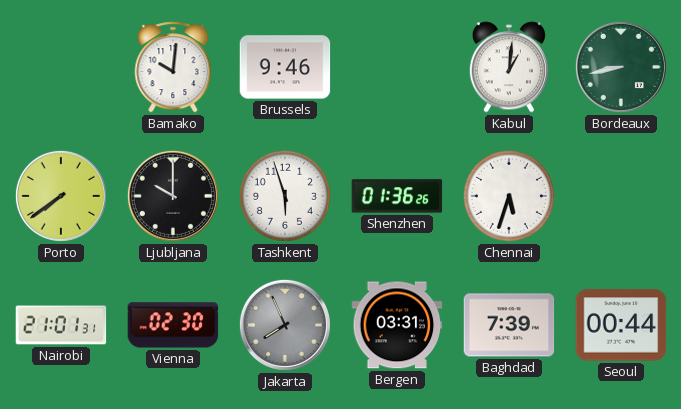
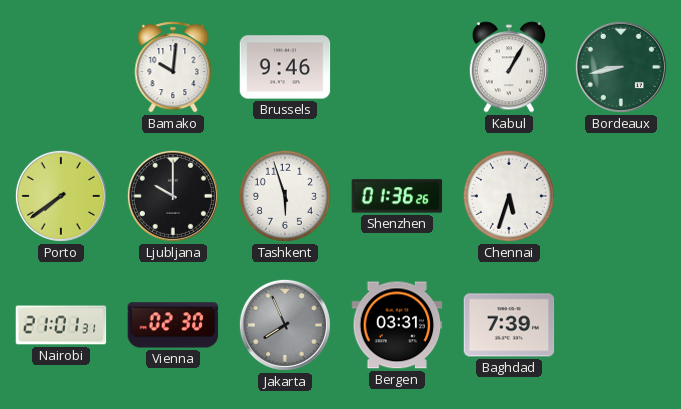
Kabul: 1:01 -> 1:05
Seoul: 00:44 -> none
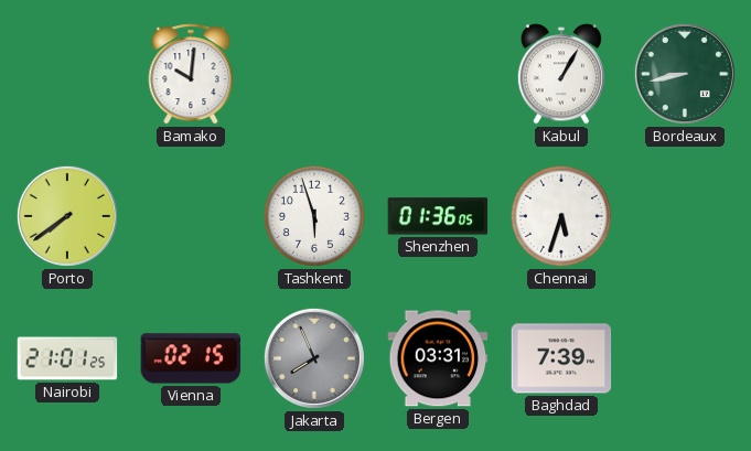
Brussels: 9:46 -> none
Ljubljana: 10:00 -> none
Shenzhen: 01:36:26 -> 01:36:05
Nairobi: 21:01:31 -> 21:01:25
Vienna: 02:30 -> 02:15
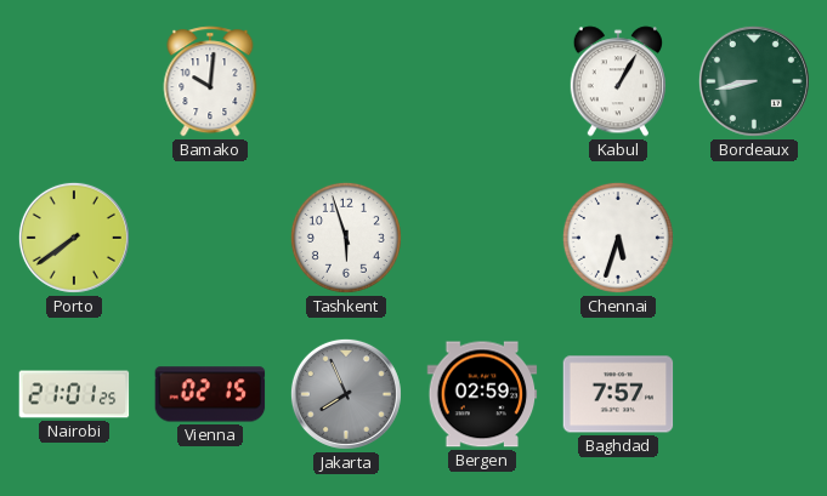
Shenzhen: 01:36 -> none
Bergen: 03:31 -> 02:59
Baghdad: 7:39 -> 7:57
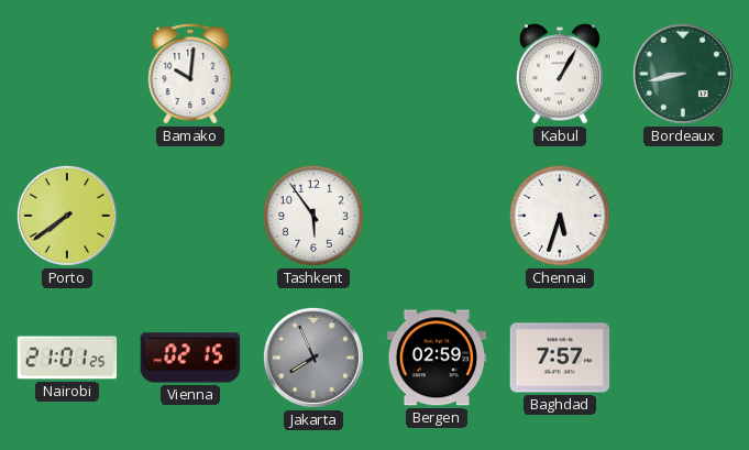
Tashkent: 5:57 -> 5:54
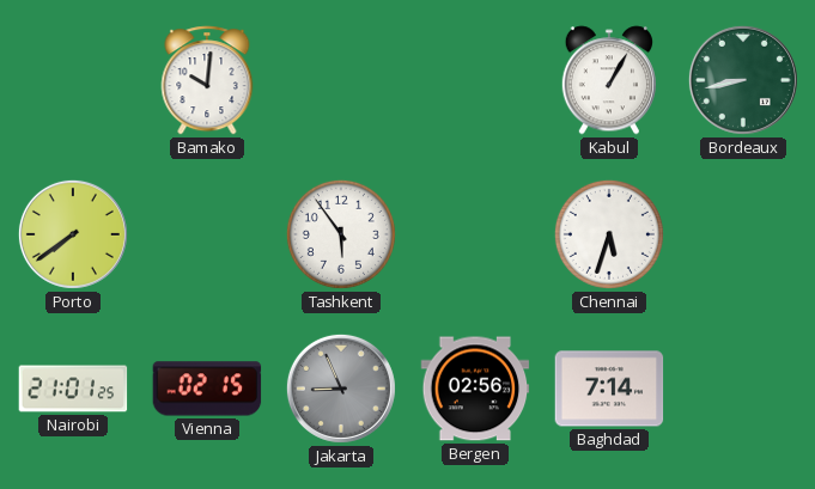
Jakarta: 7:56 -> 8:56
Bergen: 02:59 -> 02:56
Baghdad: 7:57 -> 7:14
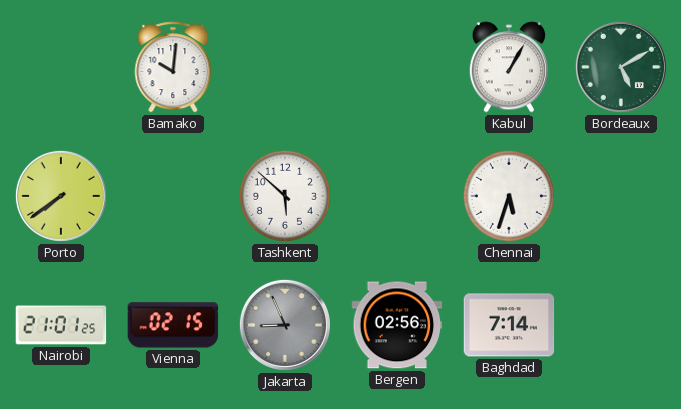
Bordeaux: 8:43 -> 5:10
Tashkent: 5:54 -> 5:52
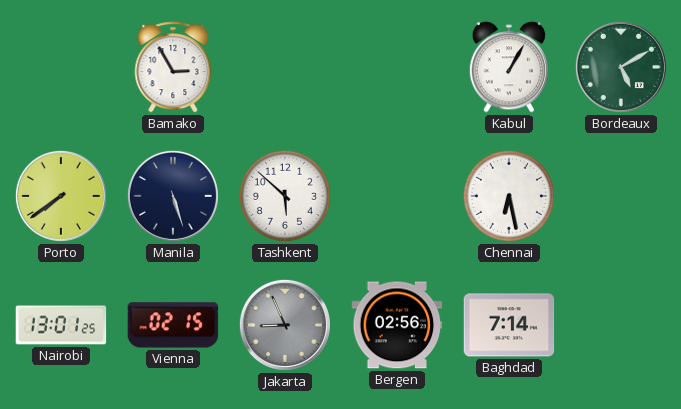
Bamako: 10:01 -> 2:55
Manila: none -> 5:27
Chennai: 5:33 -> 6:28
Nairobi: 21:01 -> 13:01
